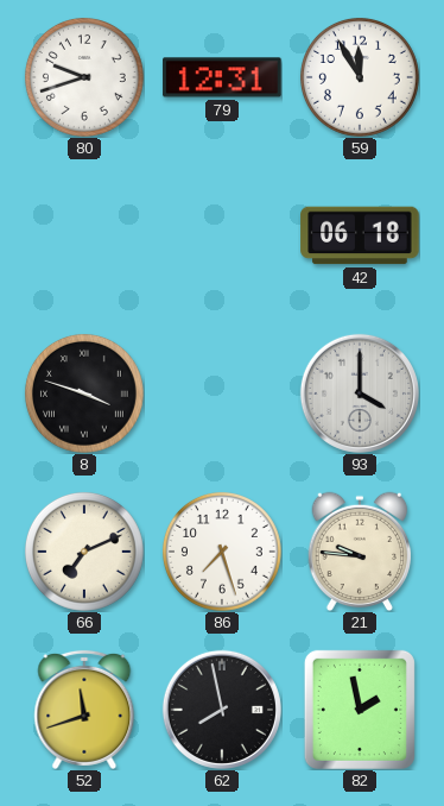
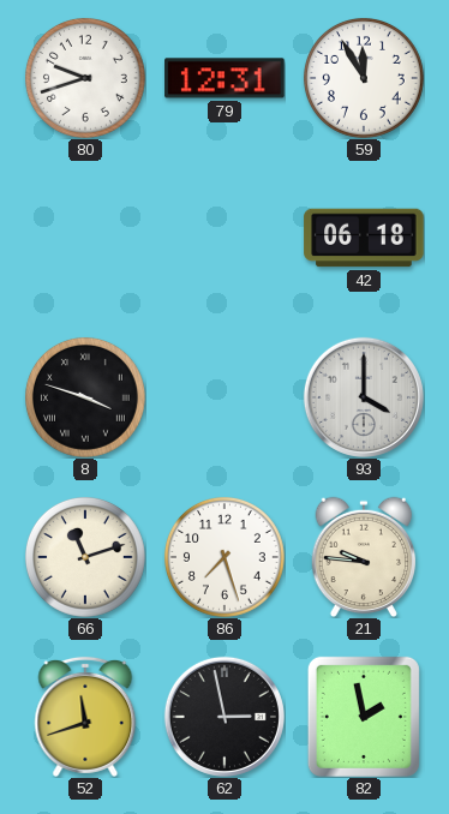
66: 7:11 -> 11:12
62: 7:58 -> 2:58
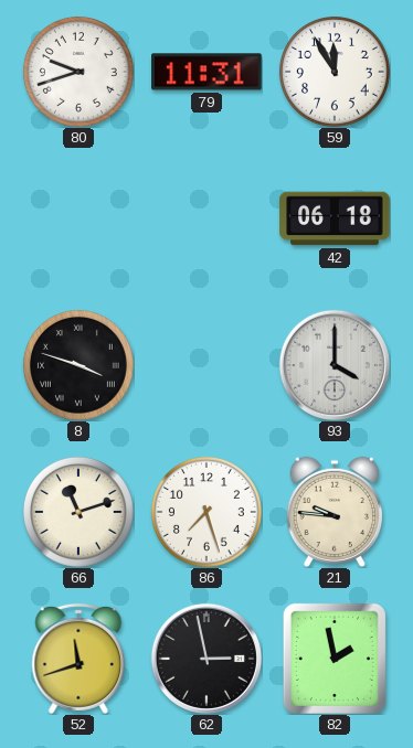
79: 12:31 -> 11:31
